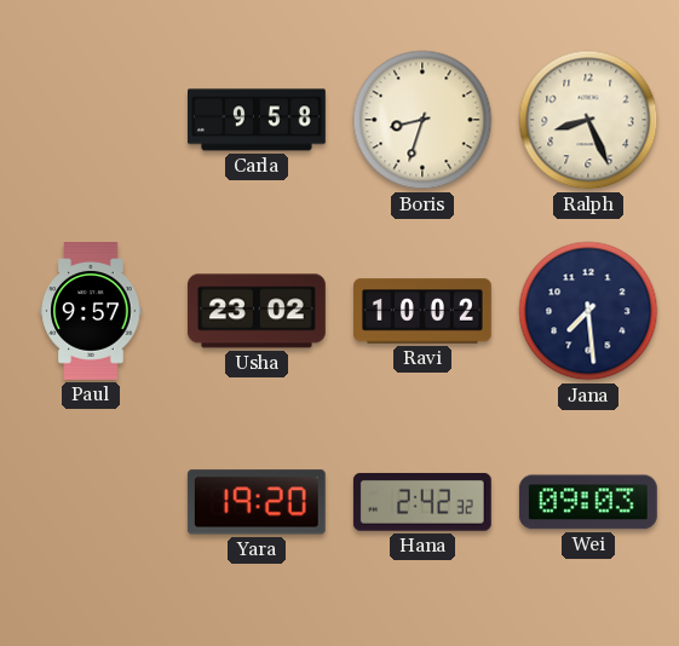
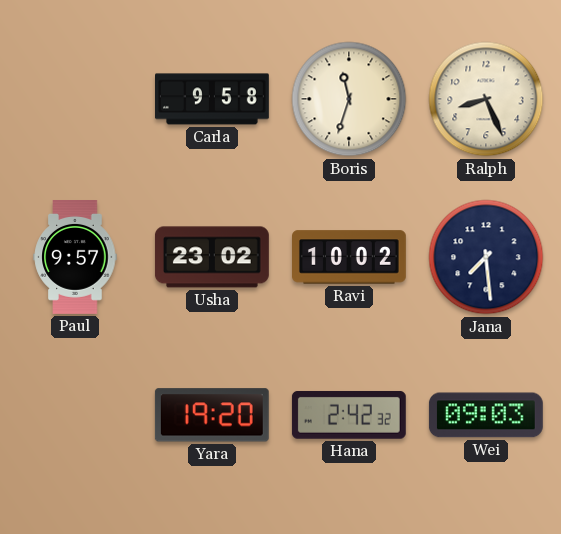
Boris: 8:33 -> 11:33
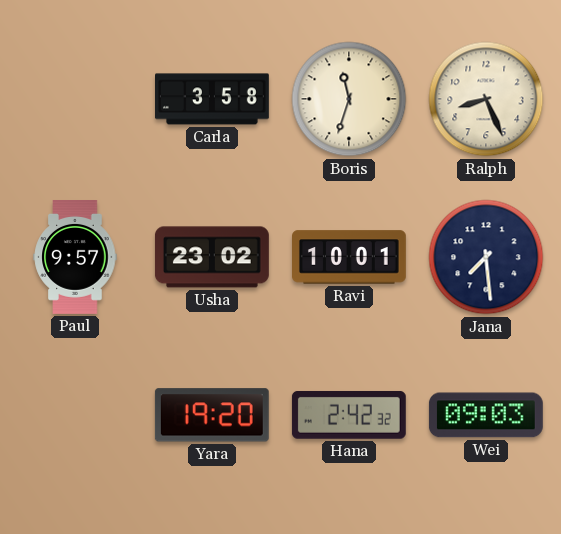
Carla: 9:58 -> 3:58
Ravi: 10:02 -> 10:01
